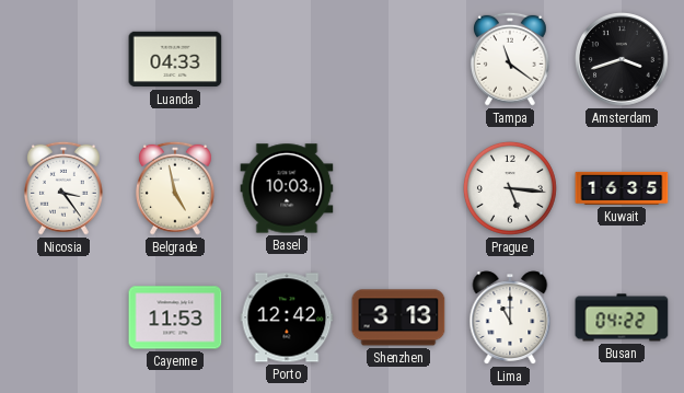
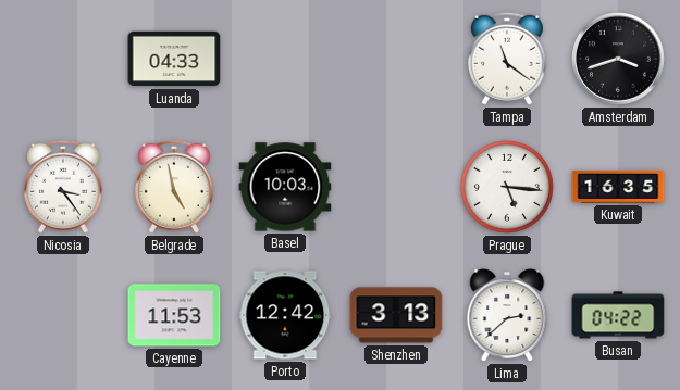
Lima: 11:00 -> 2:38
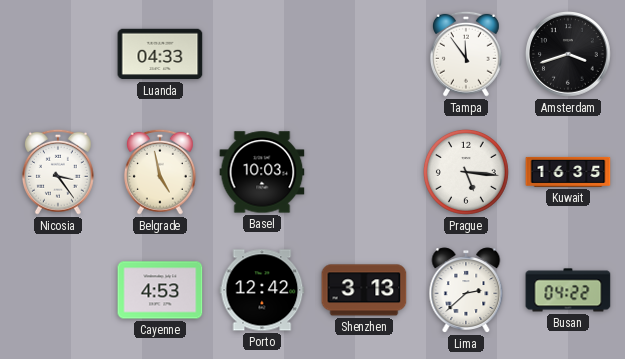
Tampa: 11:21 -> 11:54
Cayenne: 11:53 -> 4:53
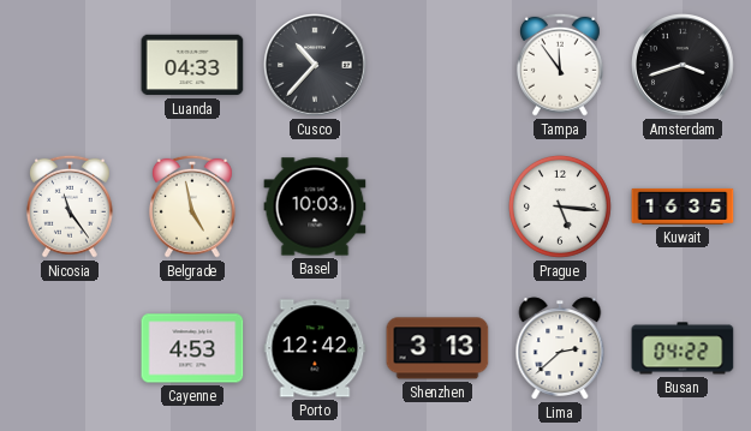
Cusco: none -> 10:37
Nicosia: 3:24 -> 11:24
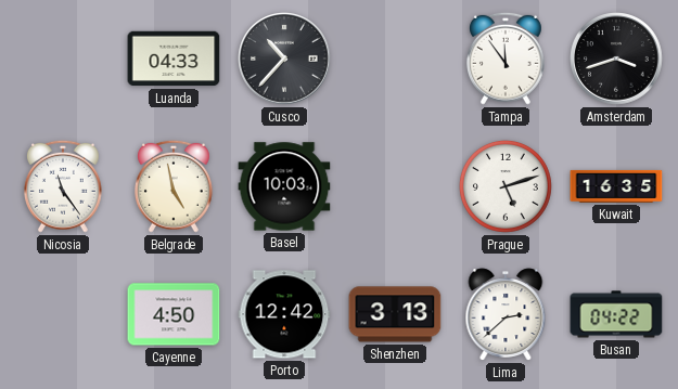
Prague: 5:16 -> 5:12
Cayenne: 4:53 -> 4:50
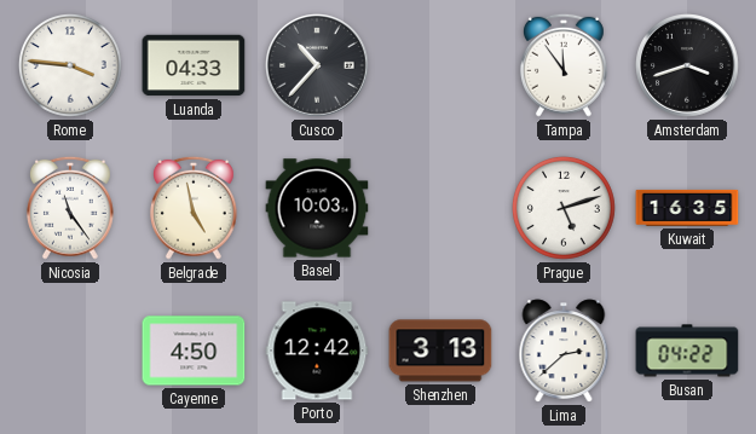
Rome: none -> 3:46
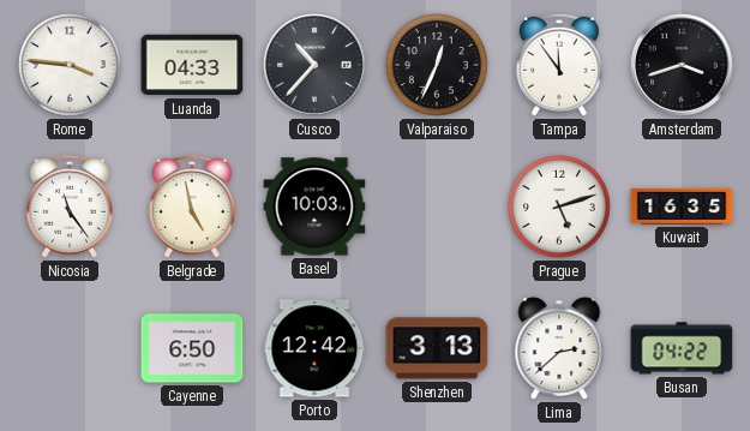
Valparaiso: none -> 12:34
Cayenne: 4:50 -> 6:50
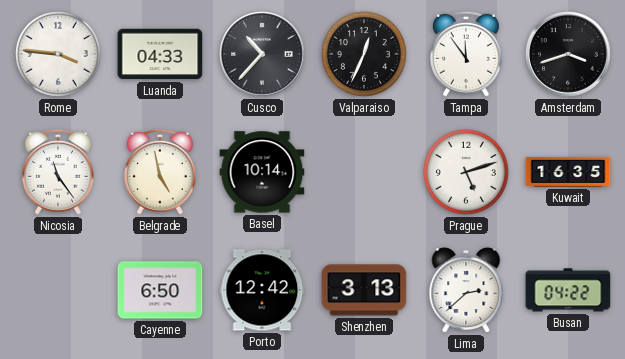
Basel: 10:03 -> 10:14
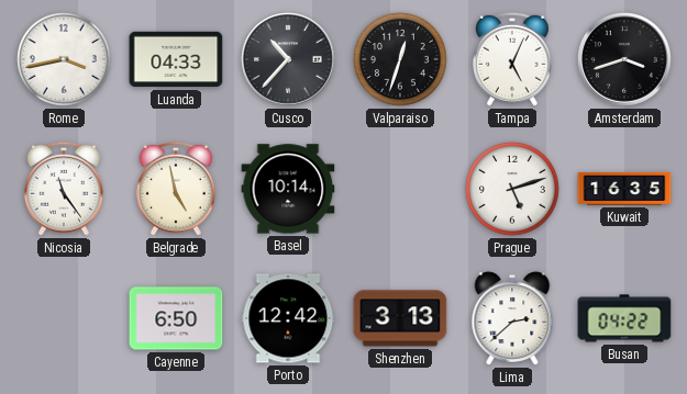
Rome: 3:46 -> 3:43
Valparaiso: 12:34 -> 12:33
Tampa: 11:54 -> 5:04
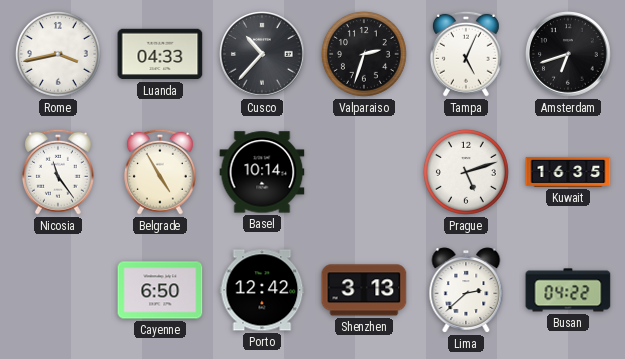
Valparaiso: 12:33 -> 2:33
Amsterdam: 3:42 -> 6:42
Belgrade: 4:58 -> 4:55
